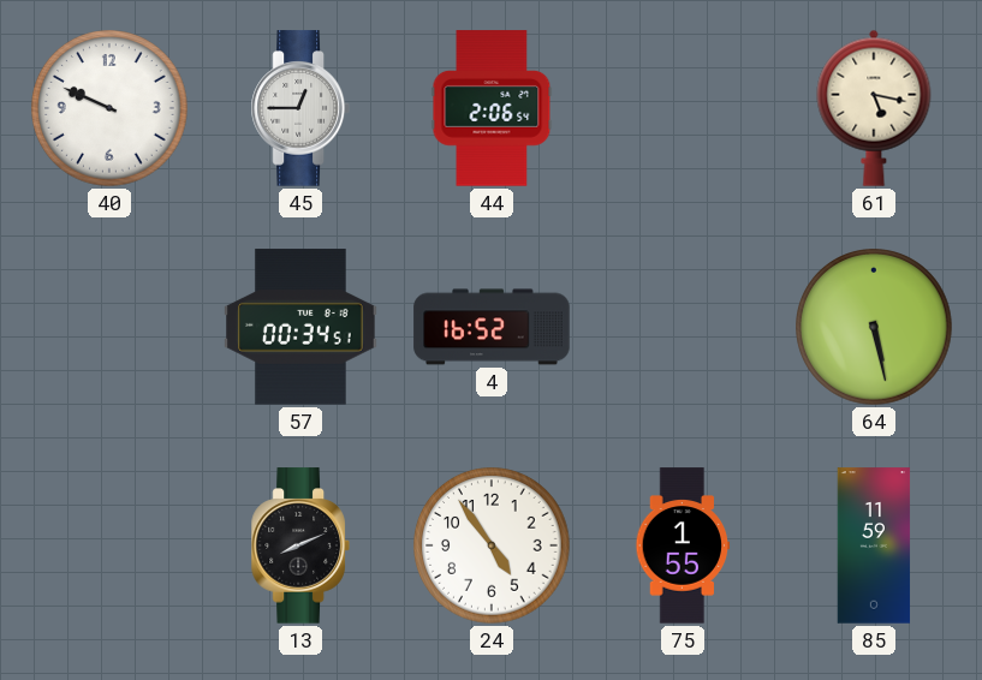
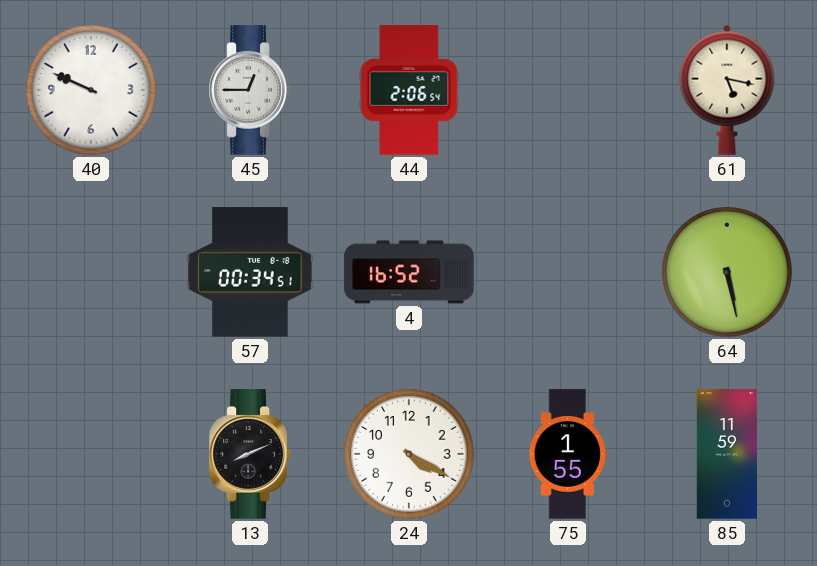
24: 4:54 -> 4:20
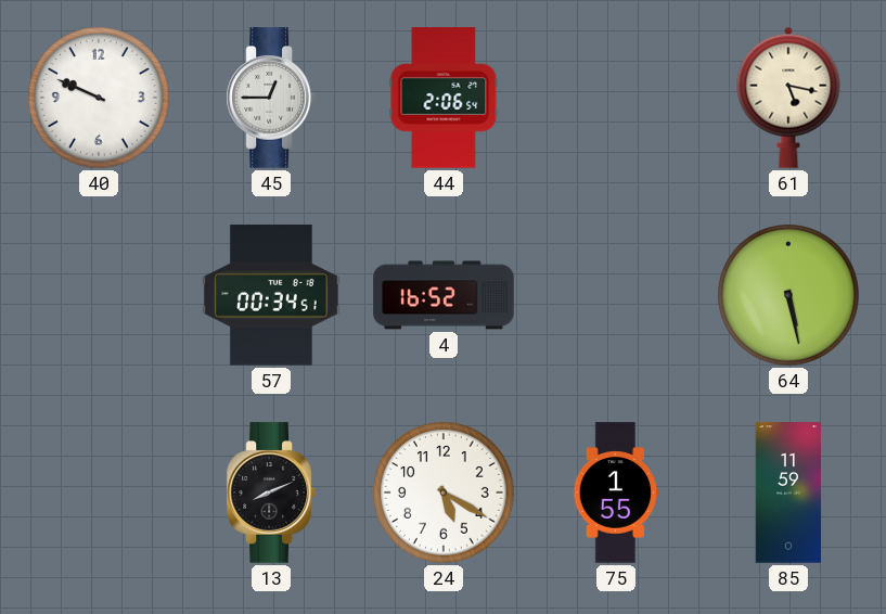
24: 4:20 -> 5:20
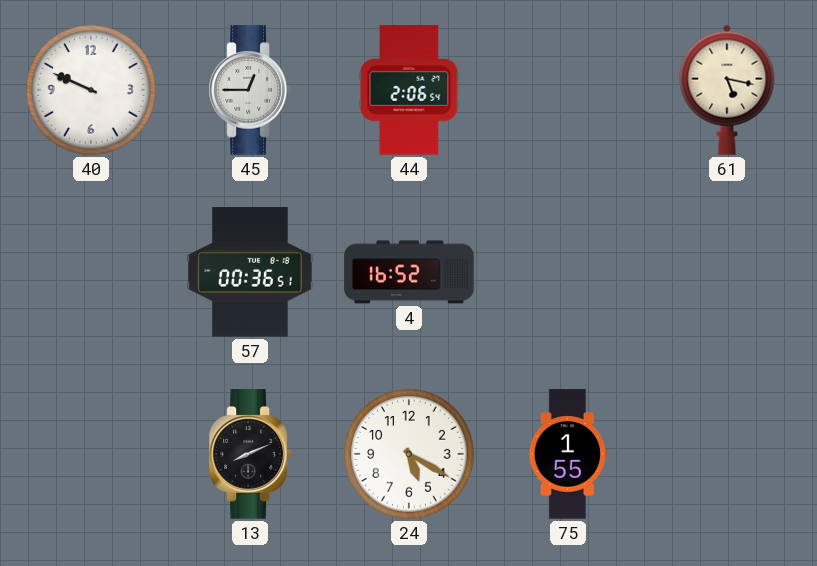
57: 00:34 -> 00:36
64: 5:28 -> none
85: 11:59 -> none
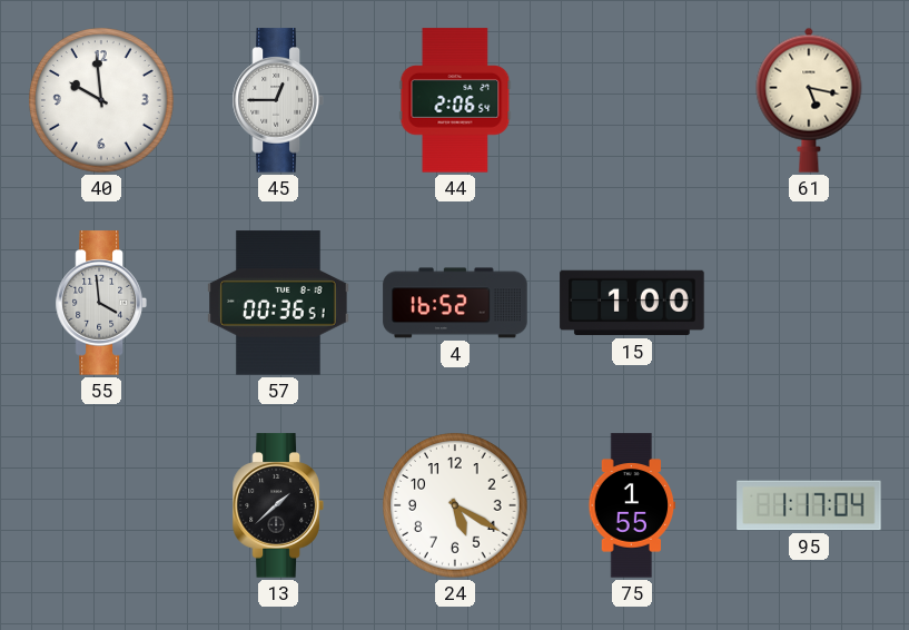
40: 9:49 -> 9:59
55: none -> 3:59
15: none -> 1:00
13: 8:11 -> 1:38
95: none -> 1:17
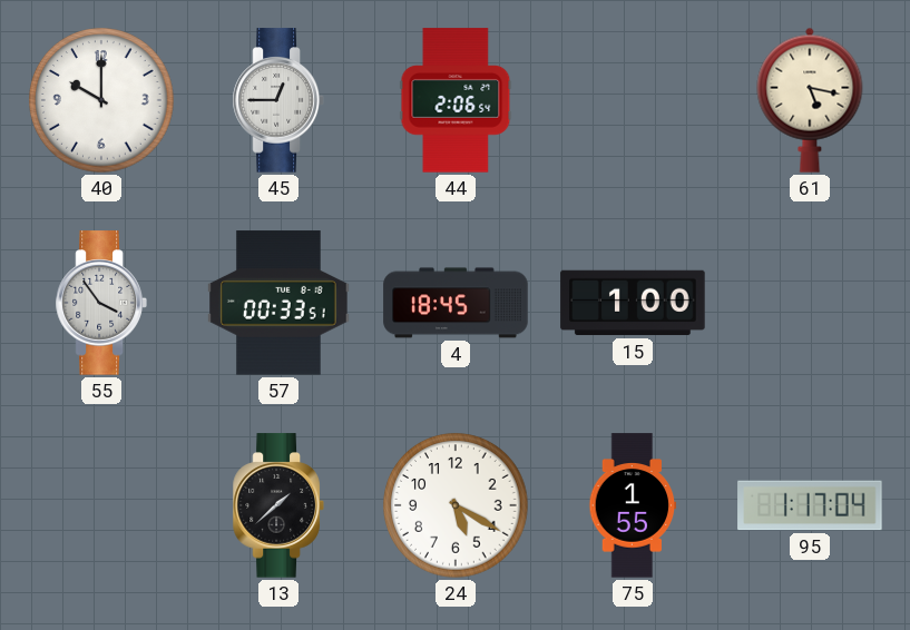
40: 9:59 -> 10:00
55: 3:59 -> 3:54
57: 00:36 -> 00:33
4: 16:52 -> 18:45
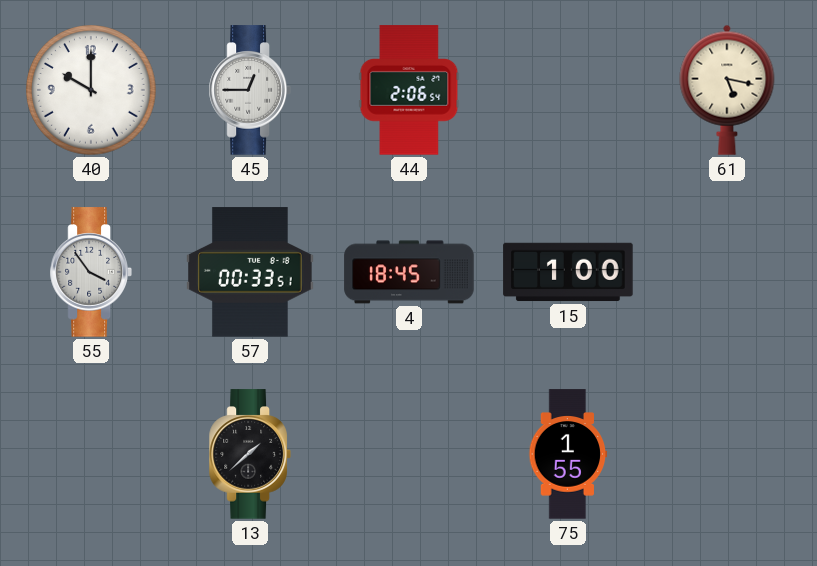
24: 5:20 -> none
95: 1:17 -> none
